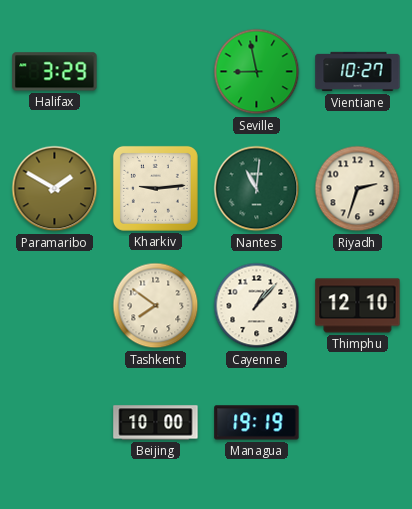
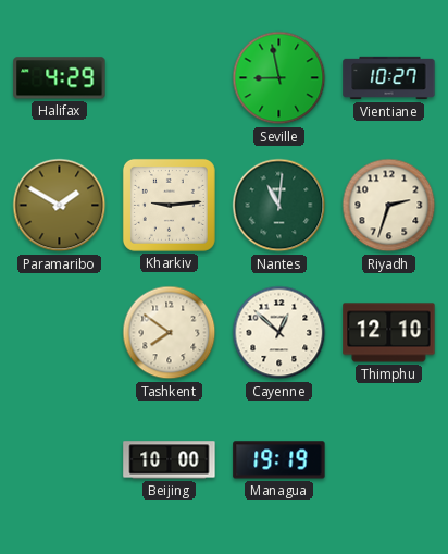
Halifax: 3:29 -> 4:29
Cayenne: 1:07 -> 12:52
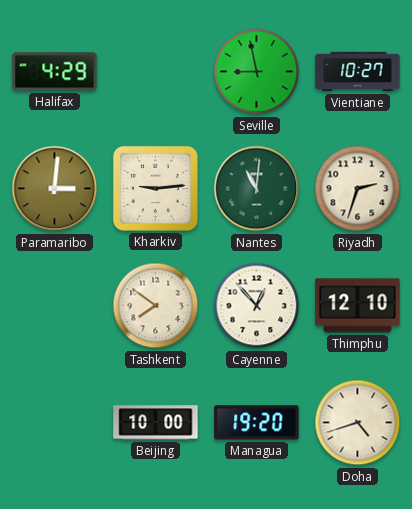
Paramaribo: 1:50 -> 3:01
Cayenne: 12:52 -> 12:53
Managua: 19:19 -> 19:20
Doha: none -> 4:42
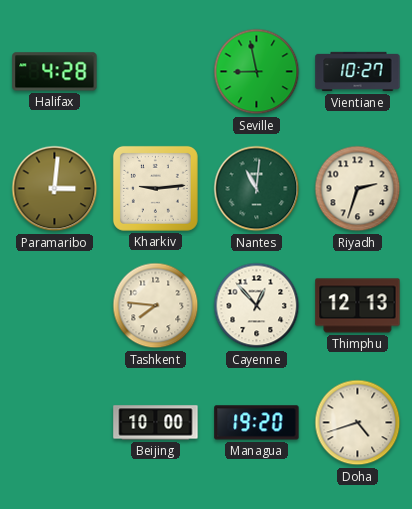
Halifax: 4:29 -> 4:28
Tashkent: 7:51 -> 7:46
Thimphu: 12:10 -> 12:13
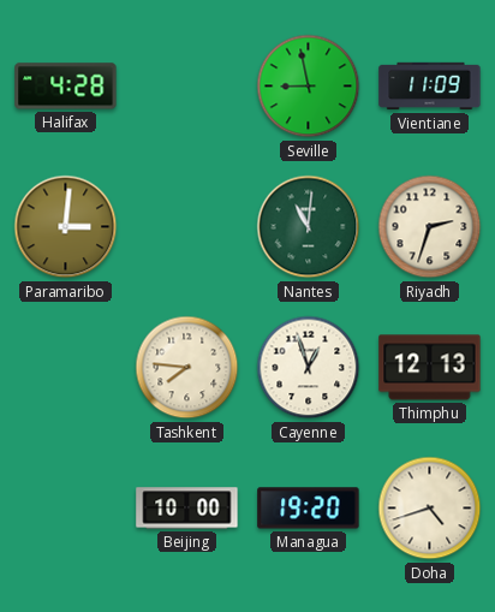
Vientiane: 10:27 -> 11:09
Kharkiv: 9:14 -> none
Cayenne: 12:53 -> 12:57
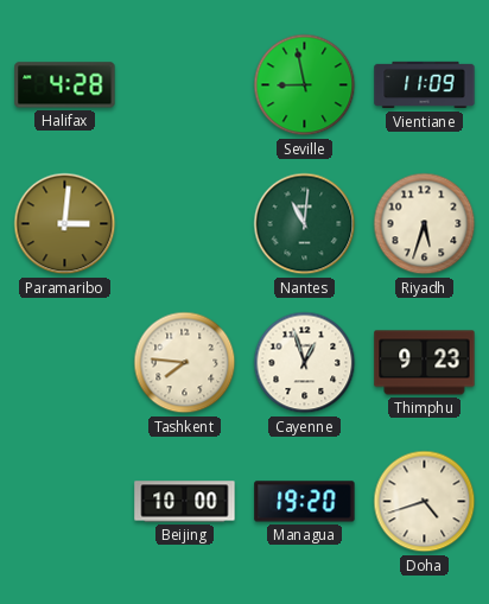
Riyadh: 2:33 -> 5:33
Thimphu: 12:13 -> 9:23
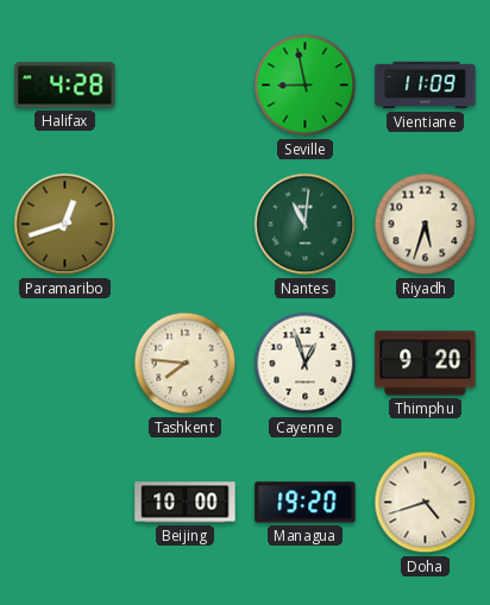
Paramaribo: 3:01 -> 12:42
Thimphu: 9:23 -> 9:20
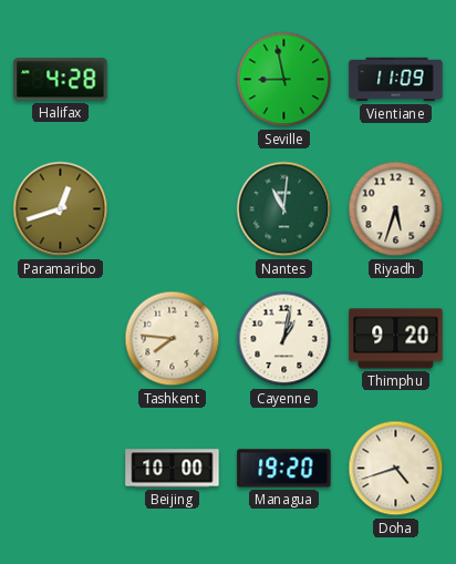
Cayenne: 12:57 -> 1:02
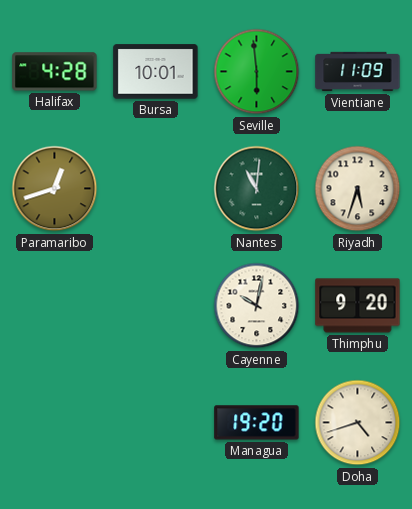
Bursa: none -> 10:01
Seville: 8:58 -> 5:59
Tashkent: 7:46 -> none
Cayenne: 1:02 -> 10:02
Beijing: 10:00 -> none
